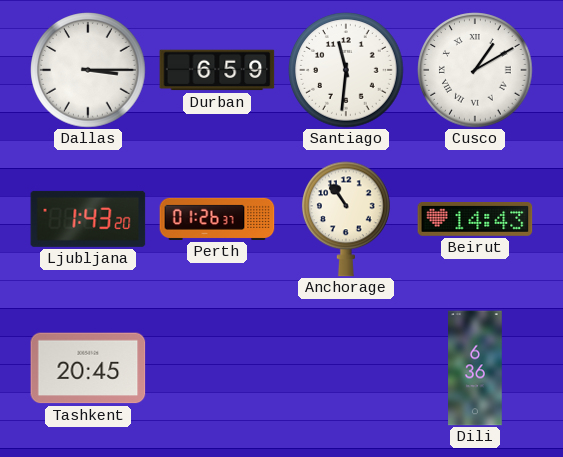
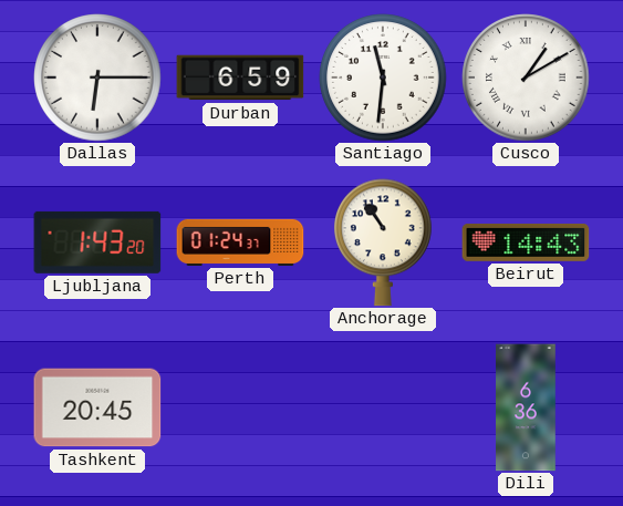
Dallas: 3:15 -> 6:15
Perth: 01:26 -> 01:24
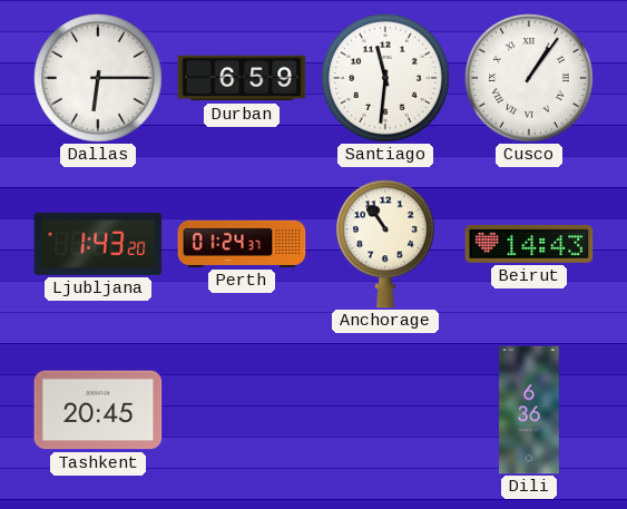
Cusco: 1:10 -> 1:06
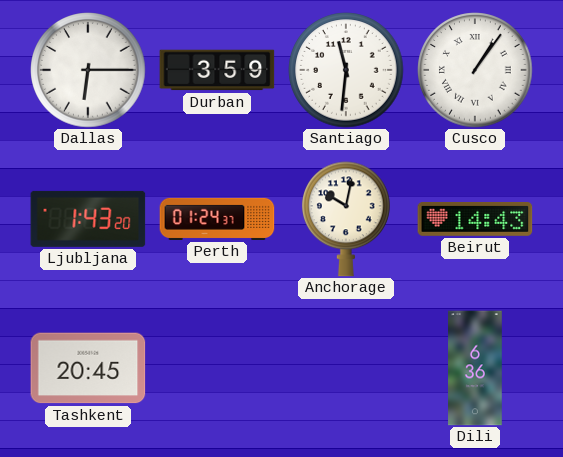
Durban: 6:59 -> 3:59
Anchorage: 10:54 -> 10:02
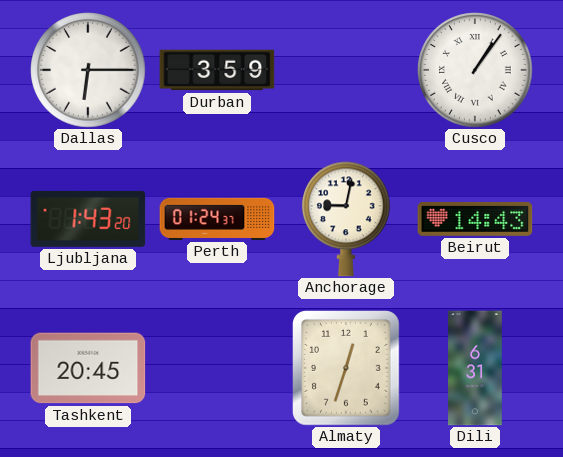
Santiago: 11:31 -> none
Anchorage: 10:02 -> 9:02
Almaty: none -> 12:33
Dili: 6:36 -> 6:31
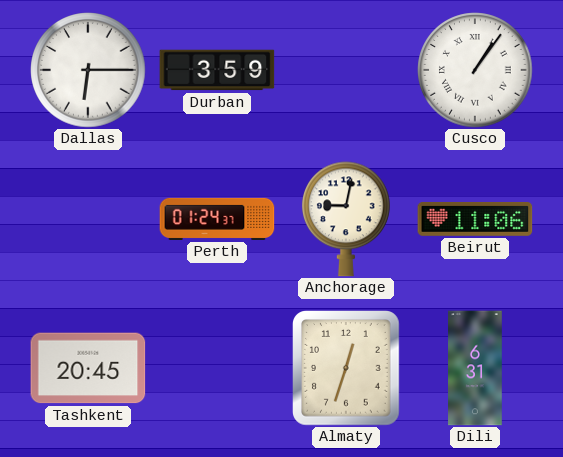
Ljubljana: 1:43 -> none
Beirut: 14:43 -> 11:06
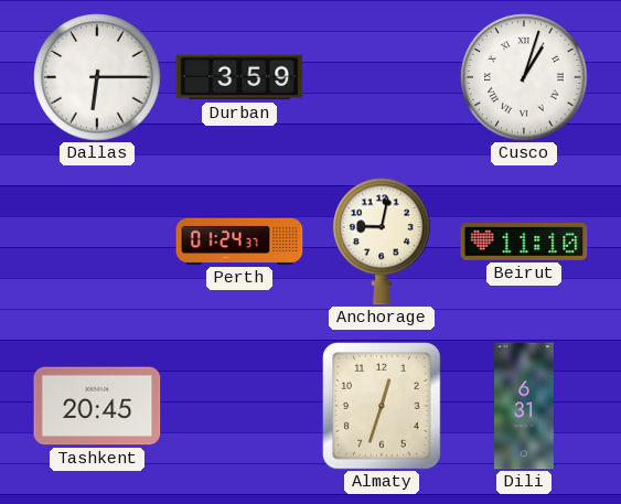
Cusco: 1:06 -> 1:03
Beirut: 11:06 -> 11:10
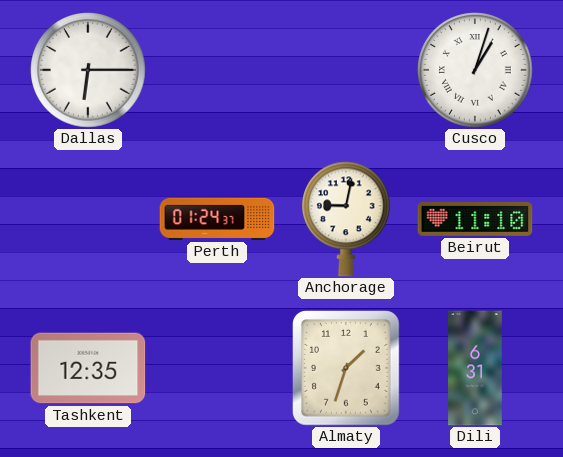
Durban: 3:59 -> none
Tashkent: 20:45 -> 12:35
Almaty: 12:33 -> 1:33
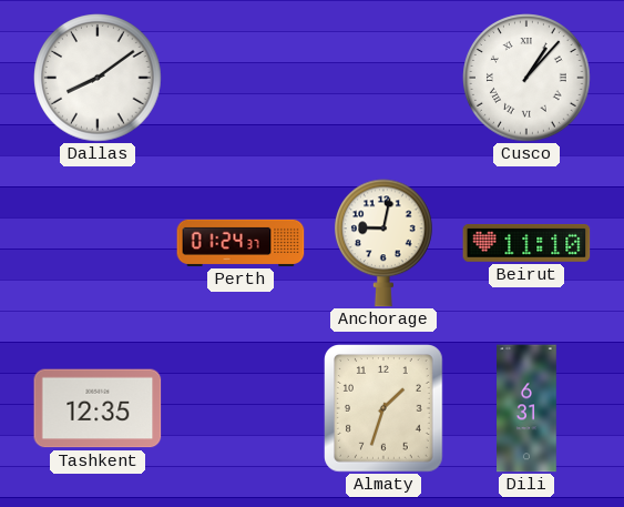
Dallas: 6:15 -> 8:09
Cusco: 1:03 -> 1:07
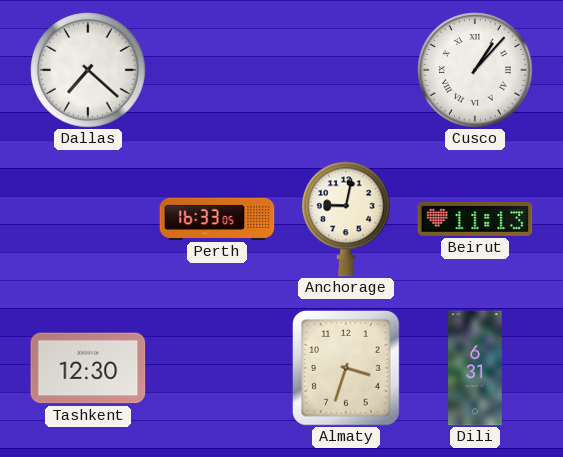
Dallas: 8:09 -> 7:22
Perth: 01:24 -> 16:33
Beirut: 11:10 -> 11:13
Tashkent: 12:35 -> 12:30
Almaty: 1:33 -> 3:33
